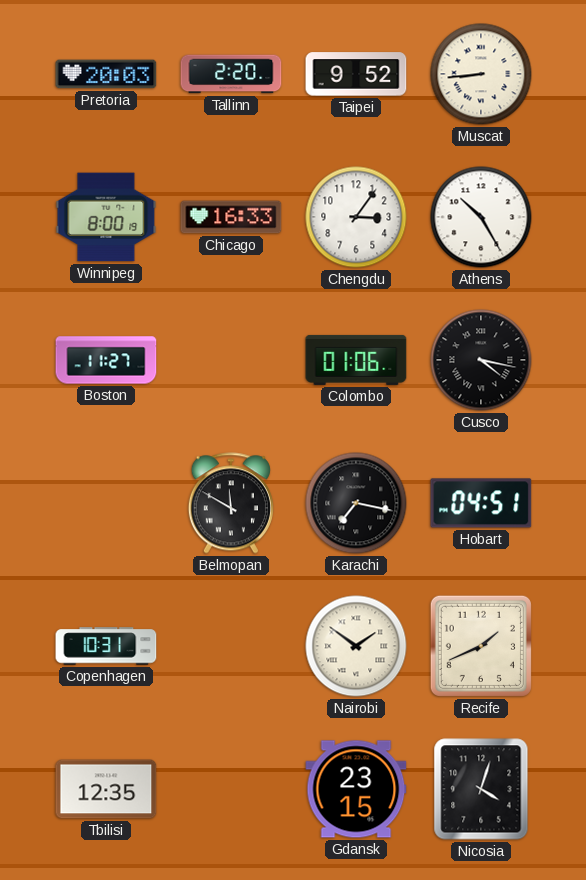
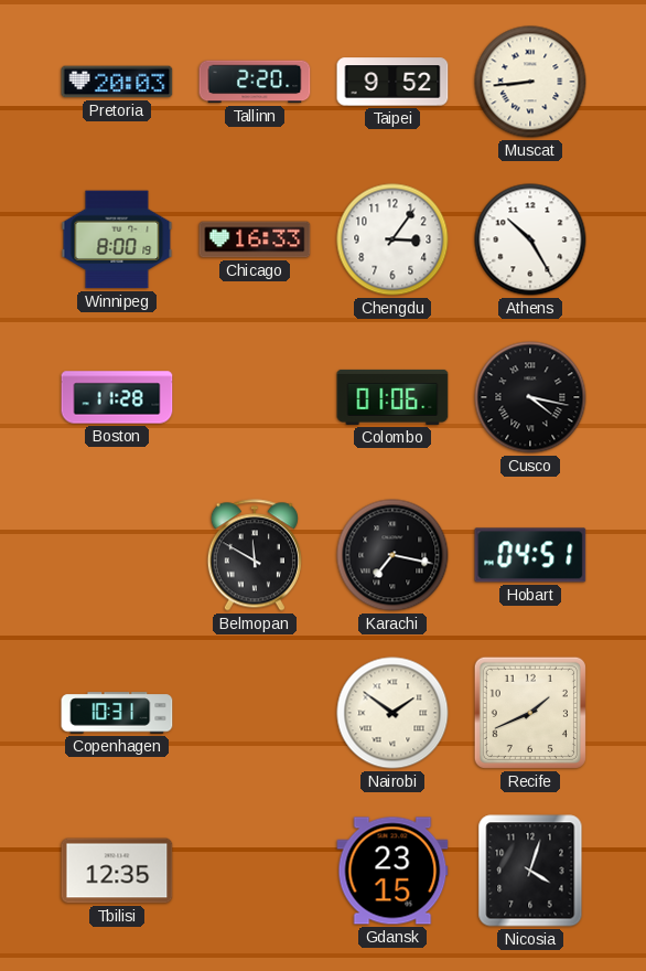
Boston: 11:27 -> 11:28
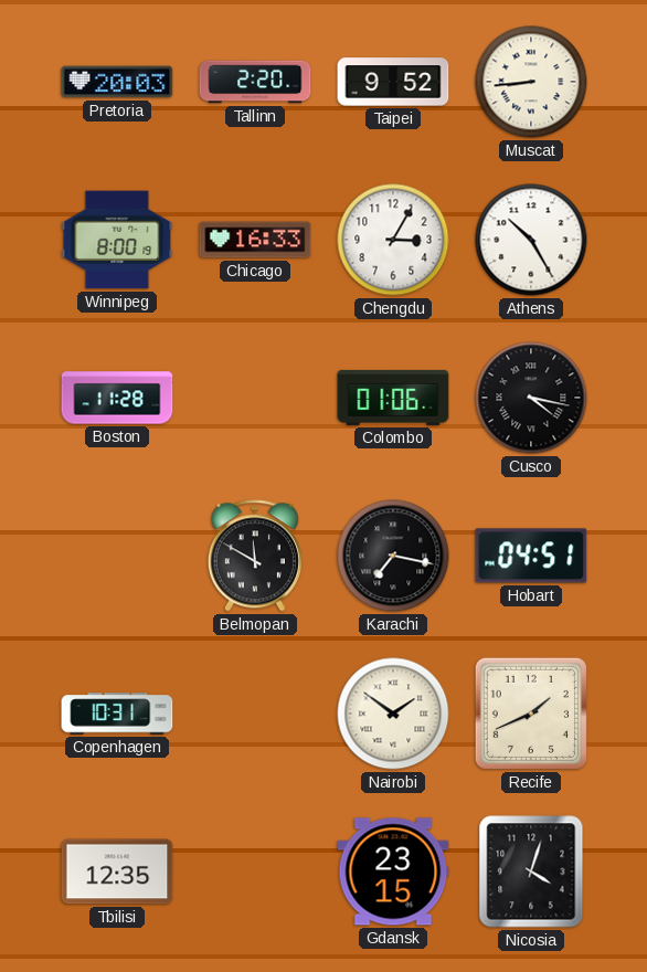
Chengdu: 3:06 -> 3:05
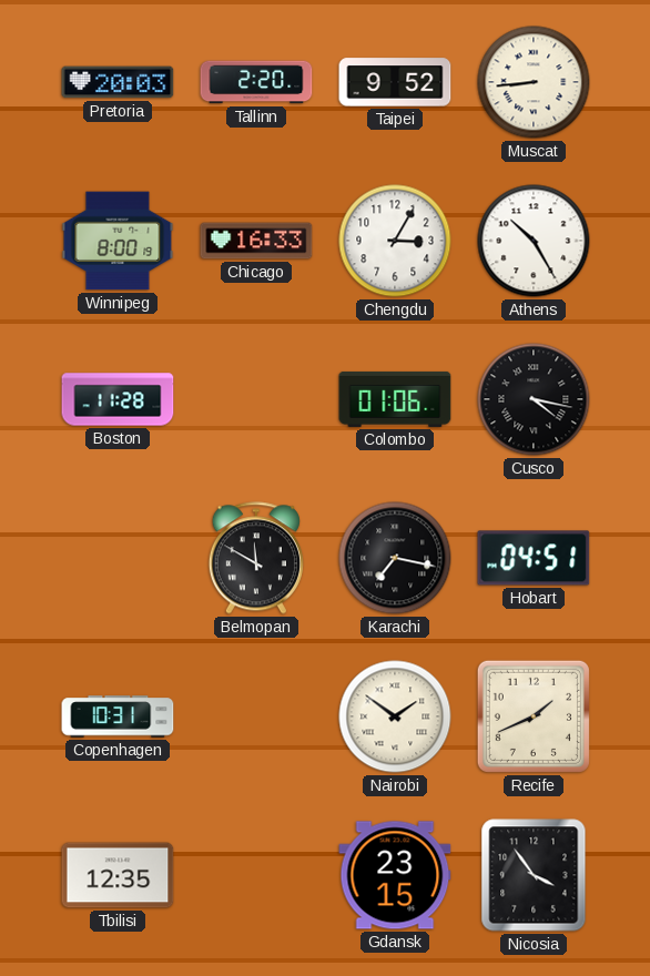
Nicosia: 4:03 -> 3:54
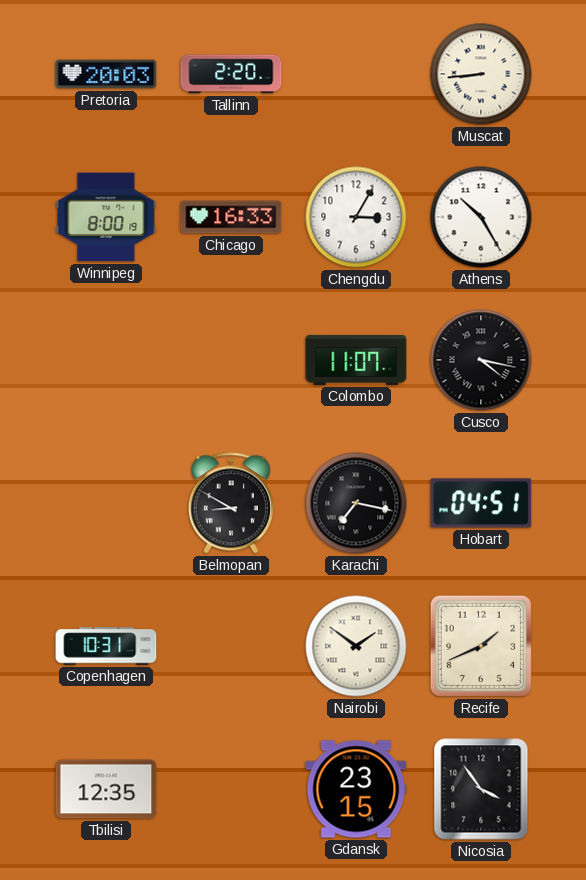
Taipei: 9:52 -> none
Boston: 11:28 -> none
Colombo: 01:06 -> 11:07
Belmopan: 11:50 -> 8:50
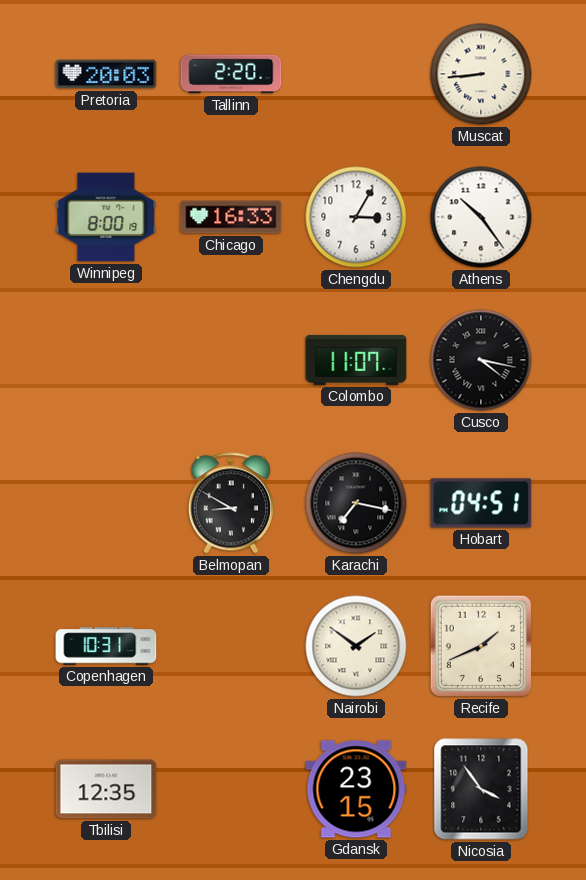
Athens: 10:25 -> 10:24
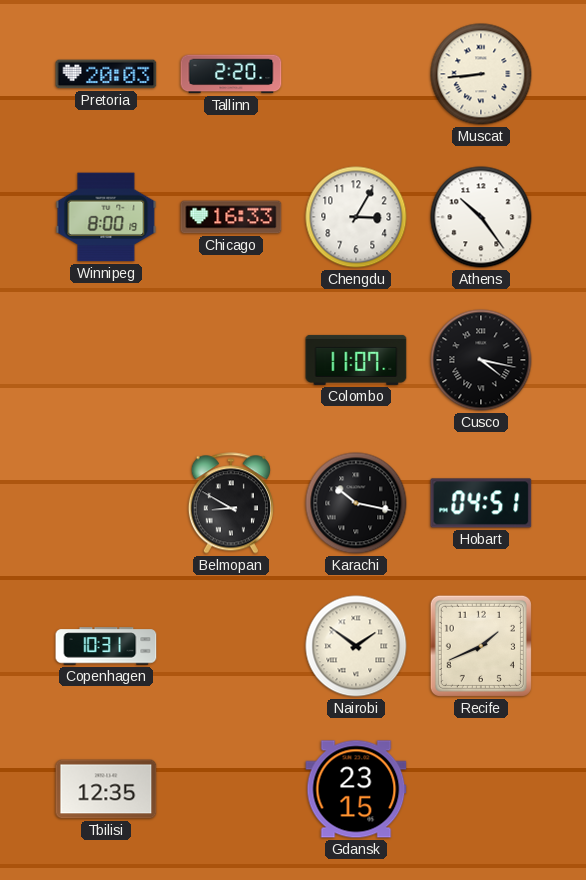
Karachi: 7:17 -> 10:17
Nicosia: 3:54 -> none
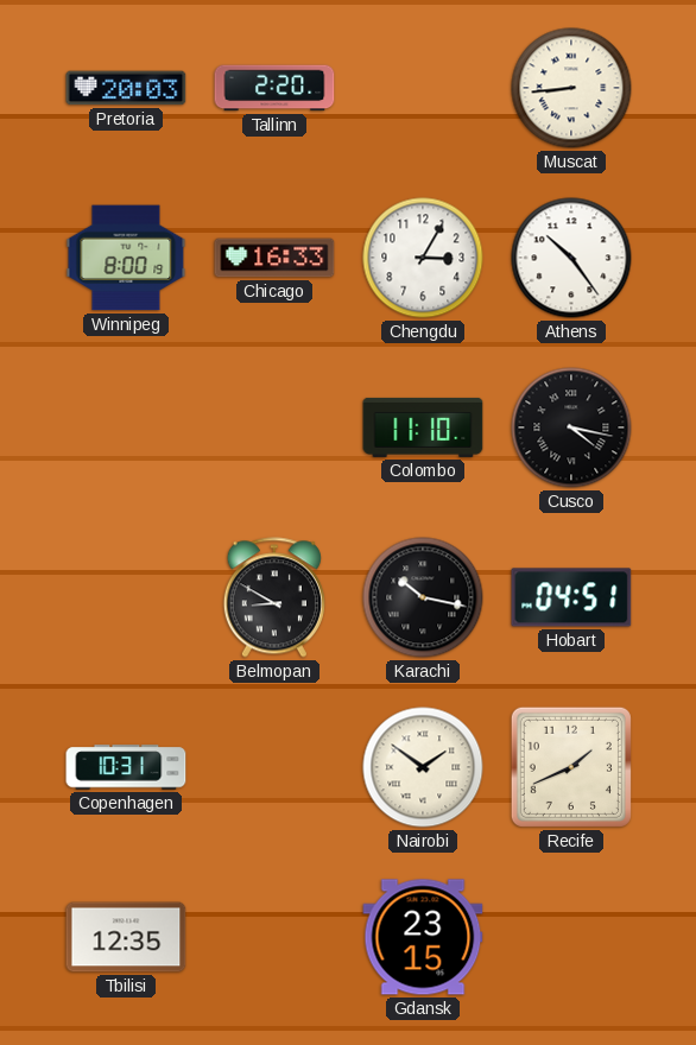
Colombo: 11:07 -> 11:10
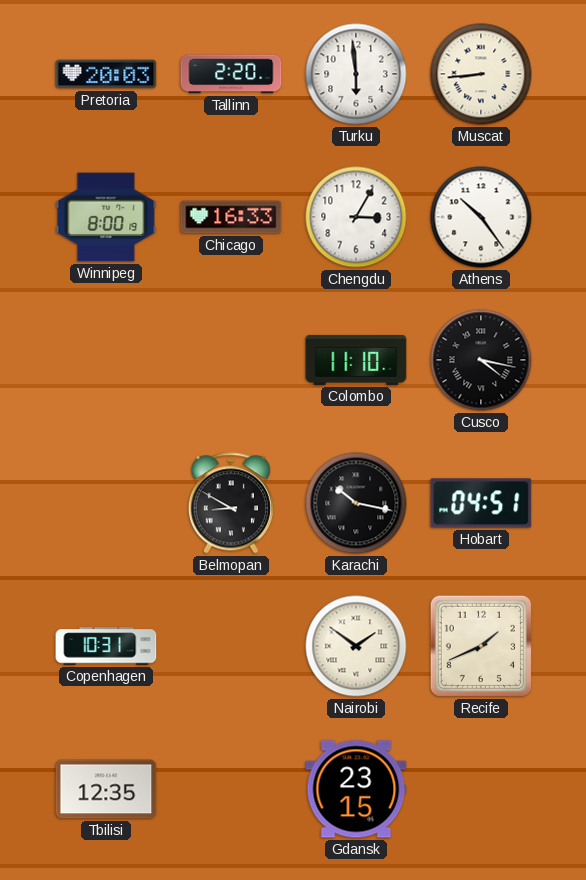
Turku: none -> 5:59
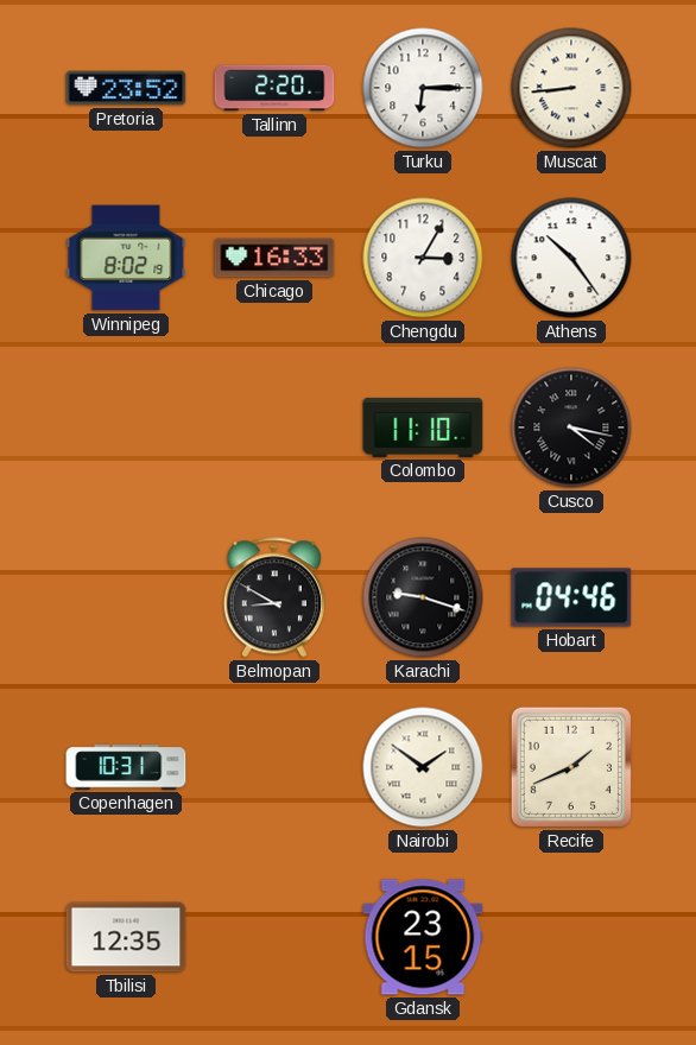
Pretoria: 20:03 -> 23:52
Turku: 5:59 -> 6:15
Winnipeg: 8:00 -> 8:02
Karachi: 10:17 -> 9:18
Hobart: 04:51 -> 04:46
